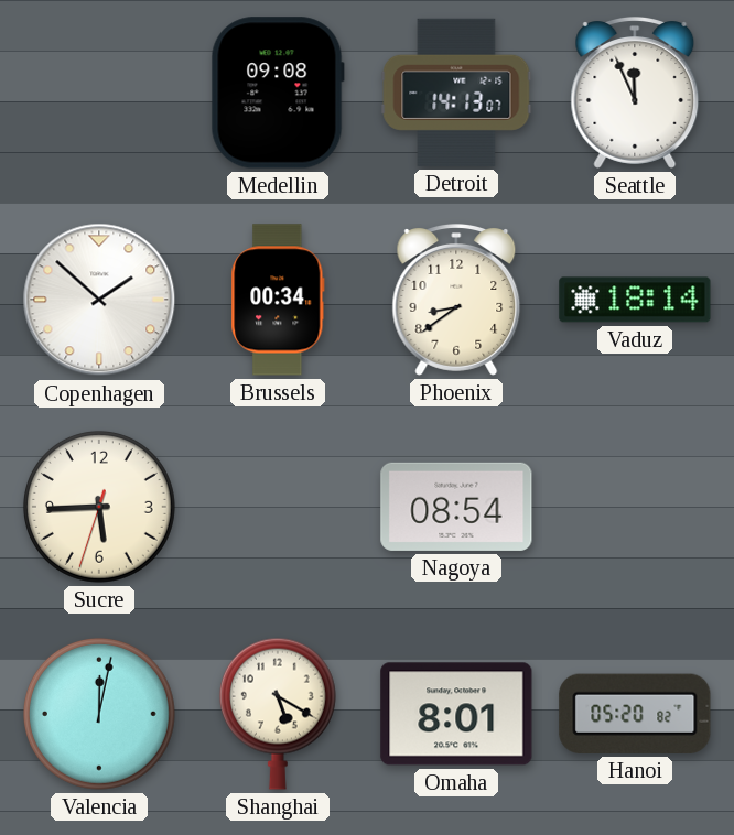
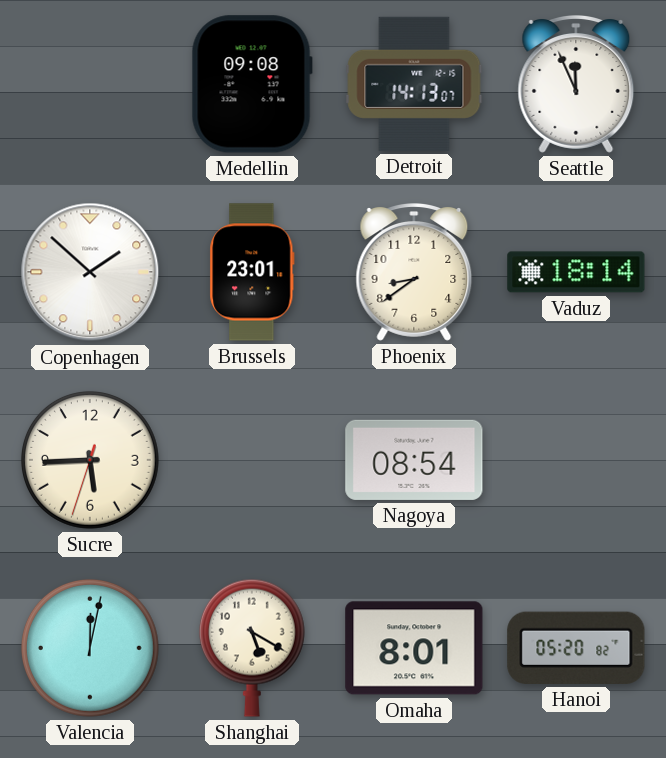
Brussels: 00:34 -> 23:01
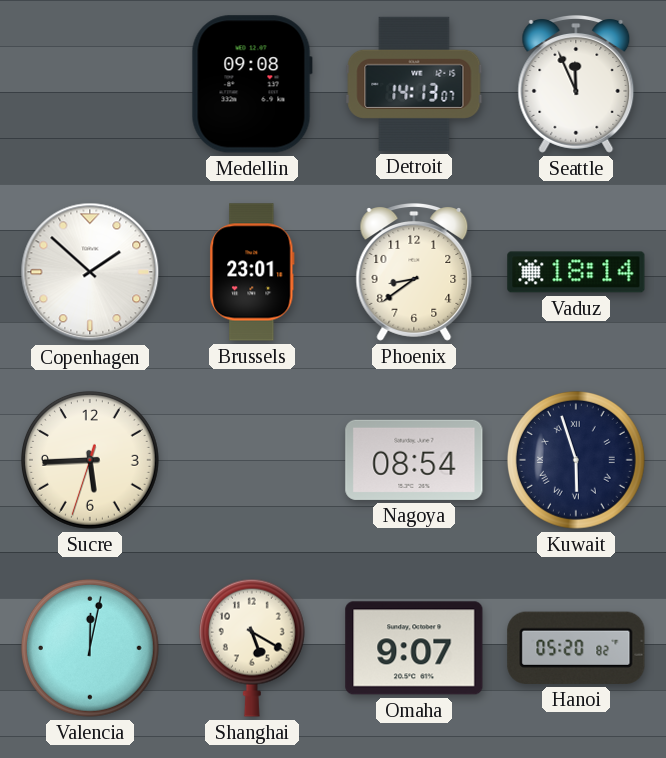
Kuwait: none -> 5:57
Omaha: 8:01 -> 9:07
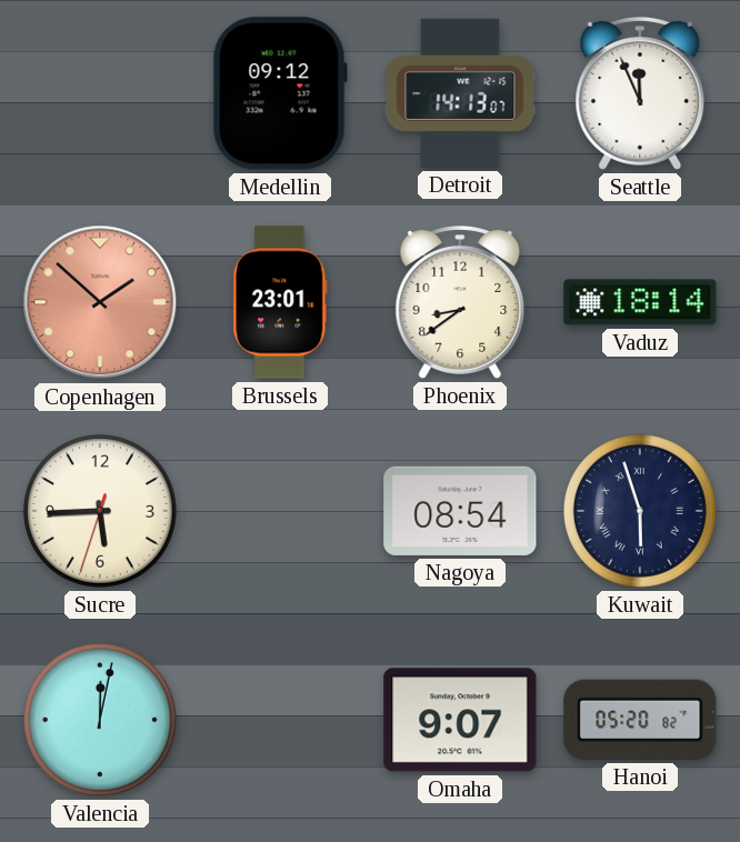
Medellin: 09:08 -> 09:12
Copenhagen dial: white -> salmon
Shanghai: 5:20 -> none
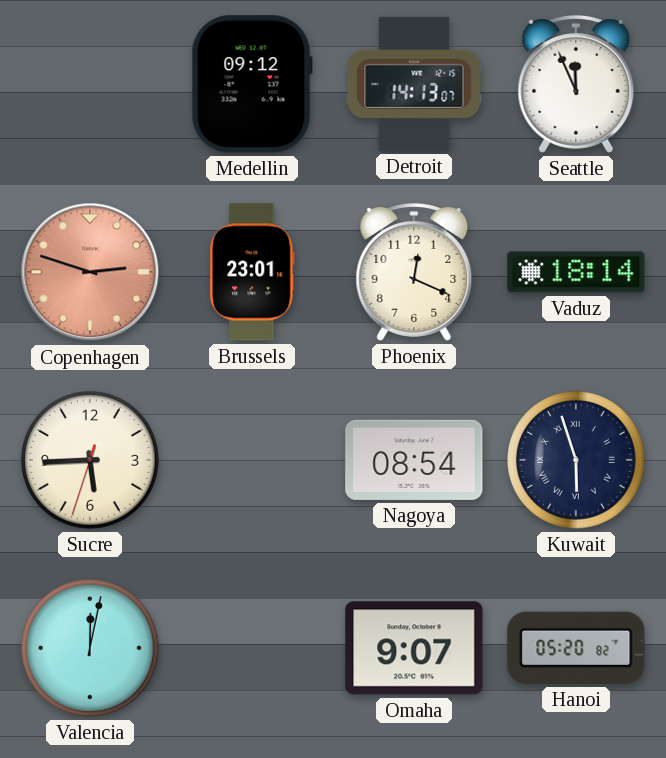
Copenhagen: 1:52 -> 2:48
Phoenix: 8:39 -> 12:19
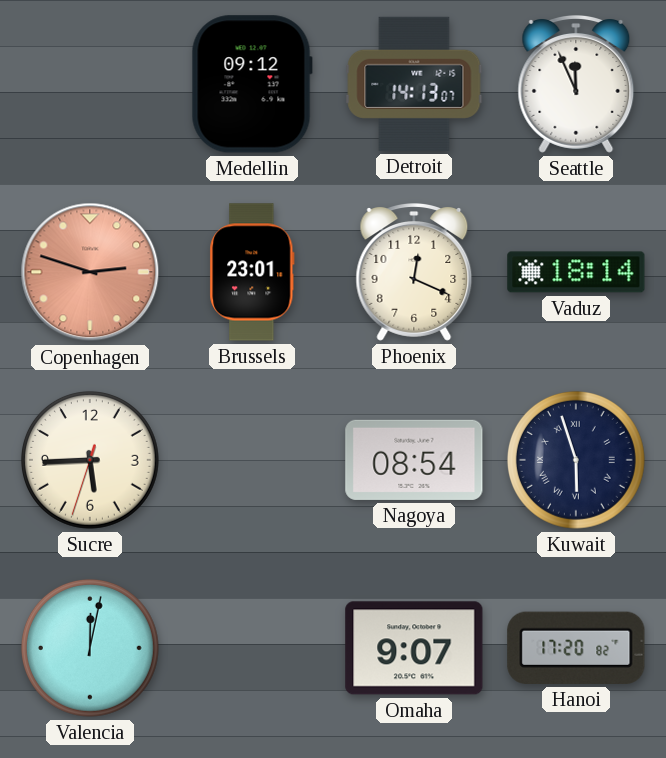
Hanoi: 05:20 -> 17:20
